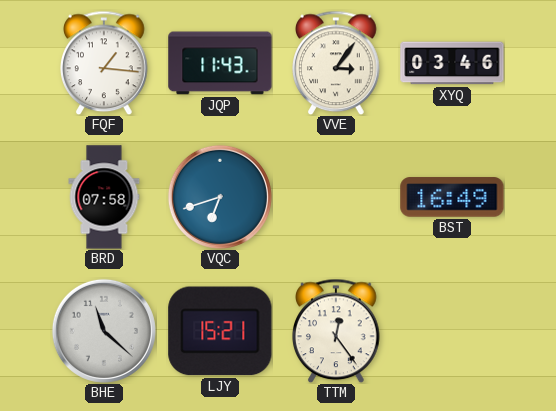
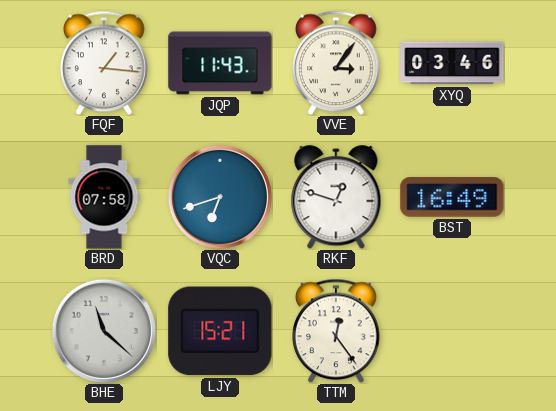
RKF: none -> 12:48
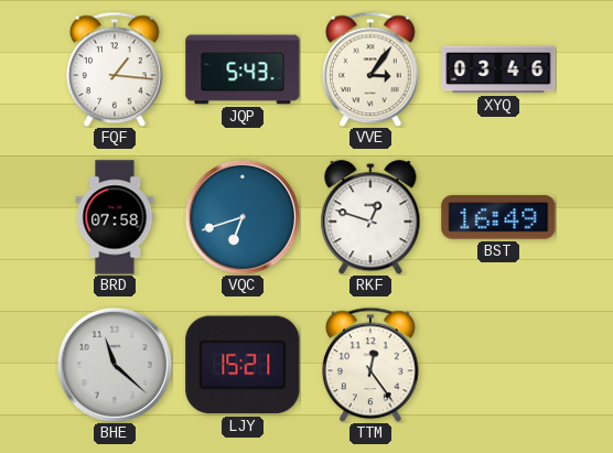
JQP: 11:43 -> 5:43
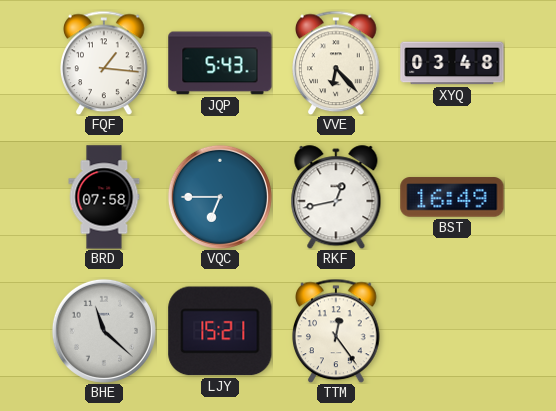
VVE: 3:06 -> 6:23
XYQ: 03:46 -> 03:48
VQC: 6:42 -> 6:45
RKF: 12:48 -> 12:43
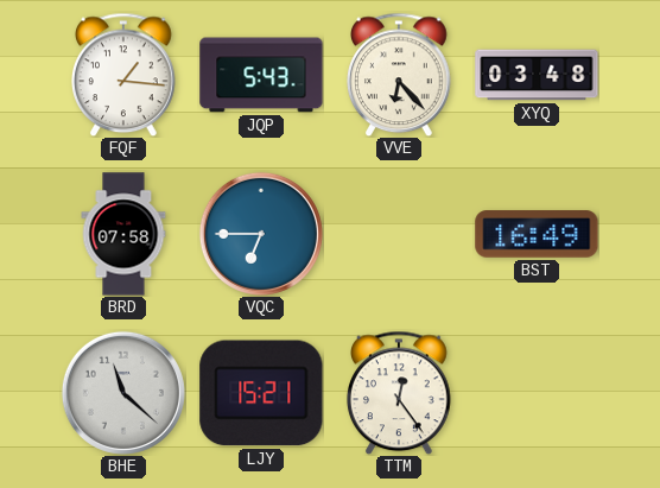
RKF: 12:43 -> none
